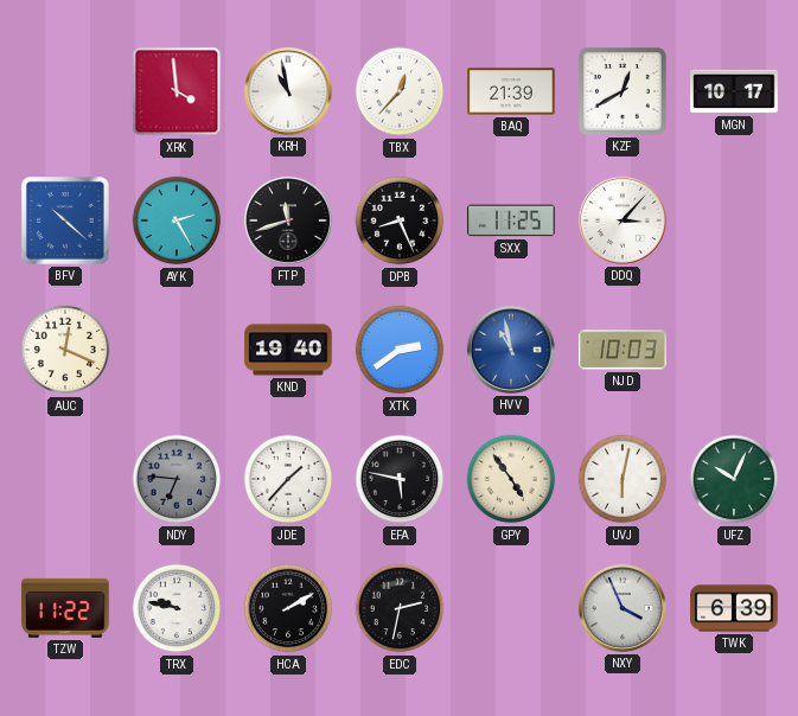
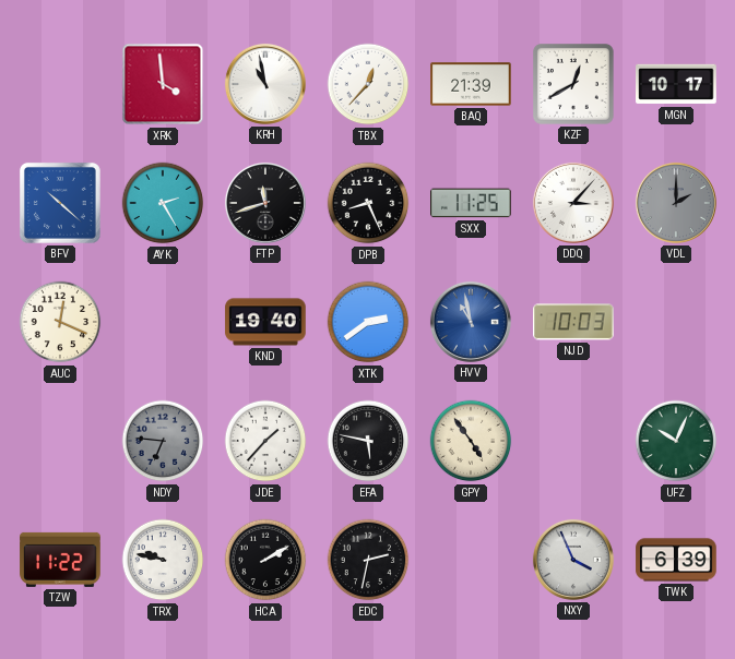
VDL: none -> 2:00
UVJ: 6:02 -> none
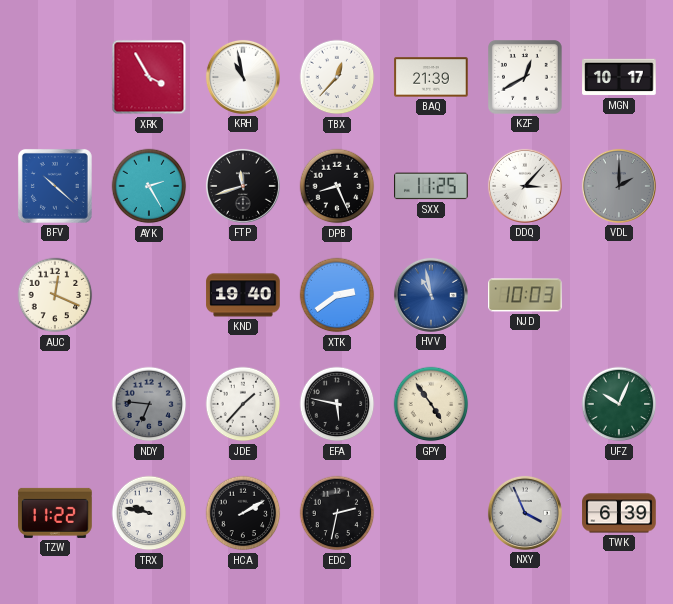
XRK: 3:59 -> 3:55
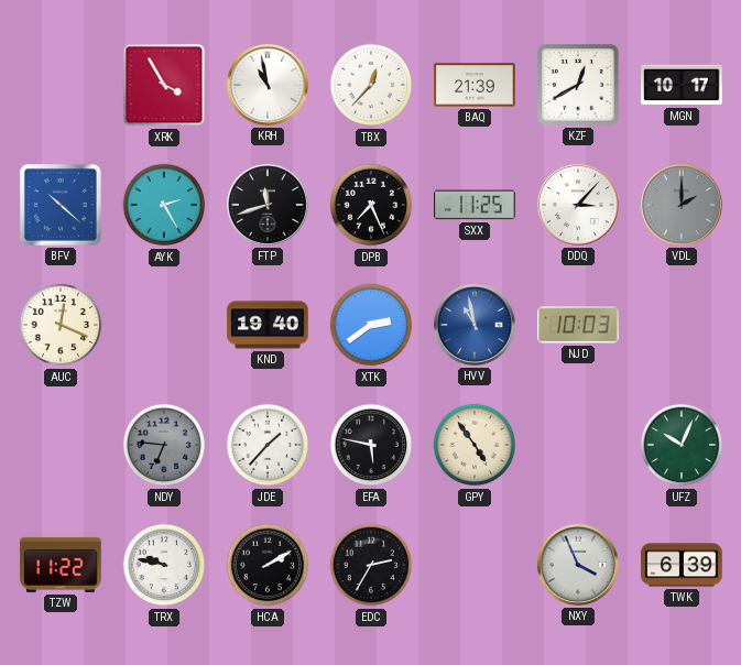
DPB: 8:26 -> 7:26
EDC: 2:32 -> 2:35
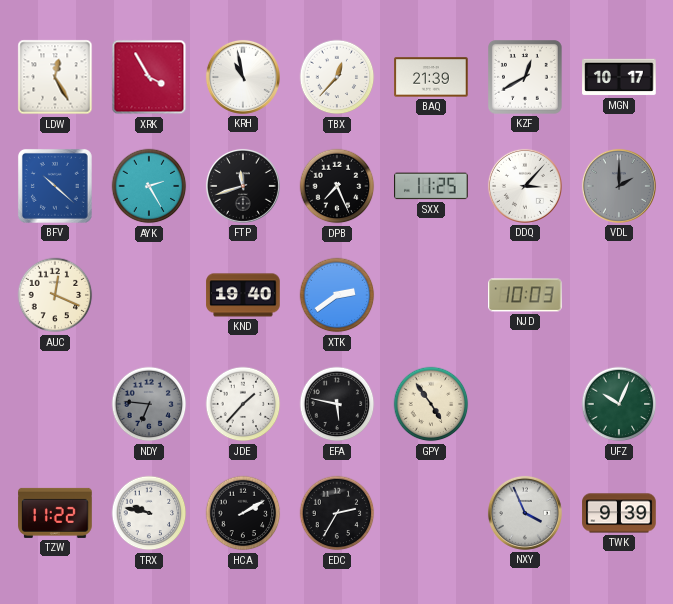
LDW: none -> 12:25
HVV: 10:58 -> none
TWK: 6:39 -> 9:39
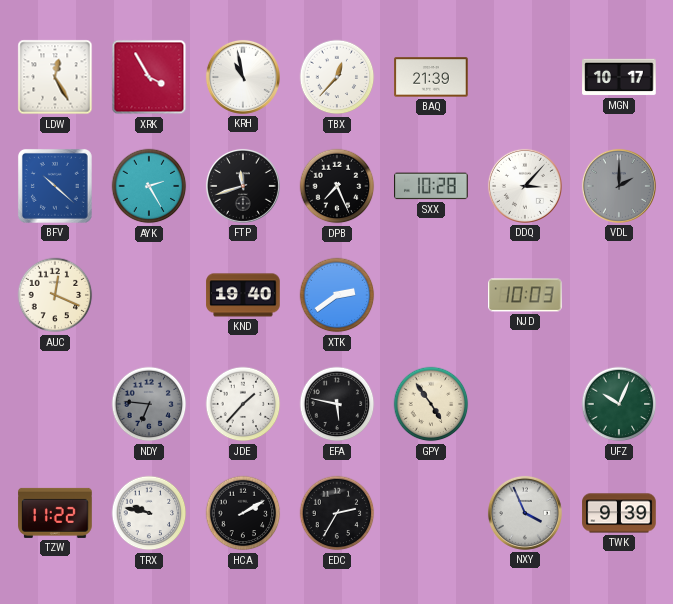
KZF: 12:40 -> none
SXX: 11:25 -> 10:28
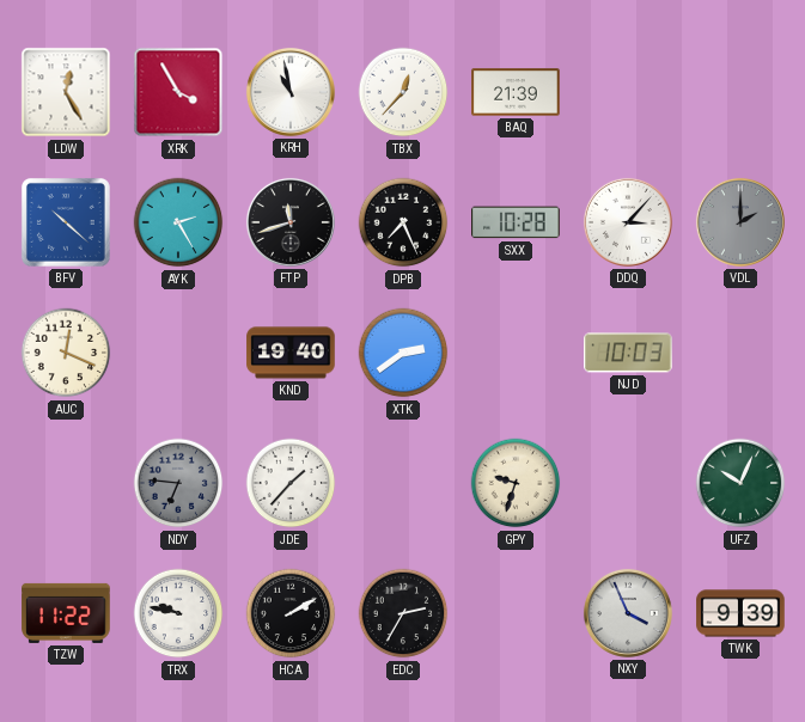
MGN: 10:17 -> none
EFA: 5:47 -> none
GPY: 4:54 -> 9:33
